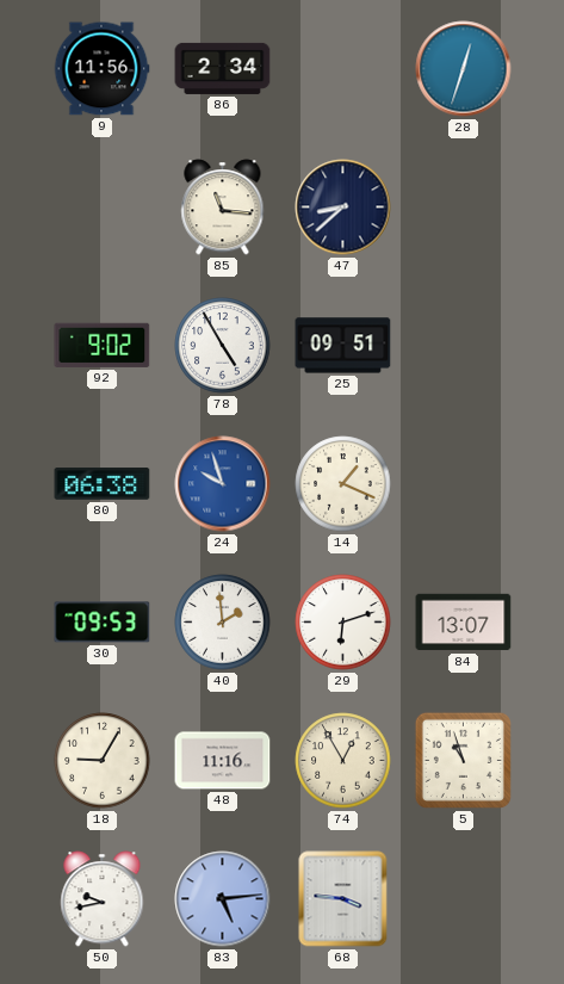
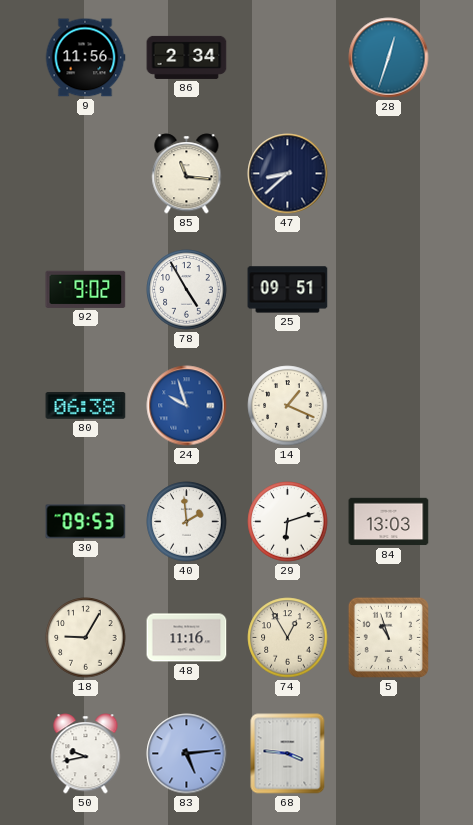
84: 13:07 -> 13:03
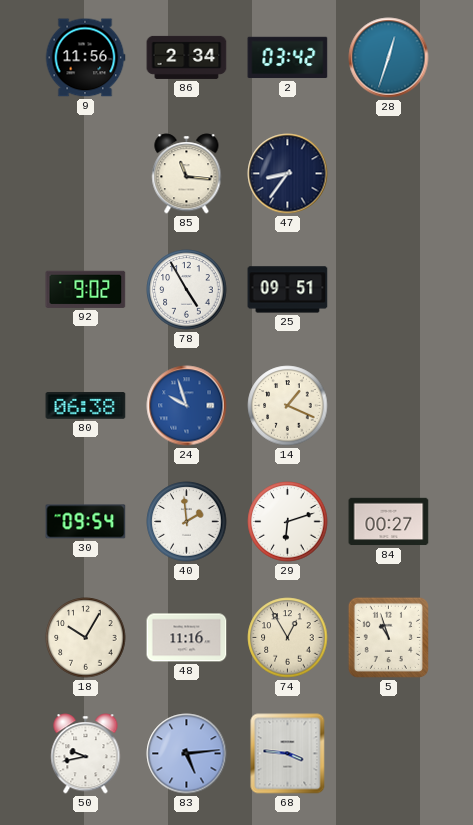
2: none -> 03:42
47: 8:38 -> 8:36
30: 09:53 -> 09:54
84: 13:03 -> 00:27
18: 9:05 -> 10:05
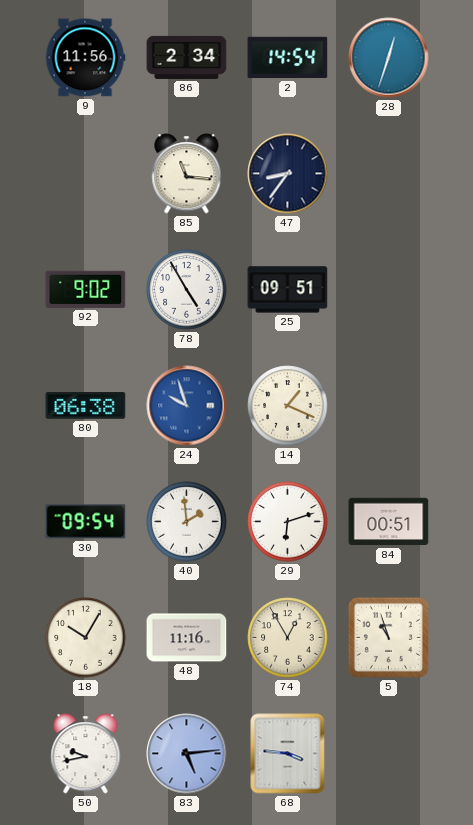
2: 03:42 -> 14:54
84: 00:27 -> 00:51
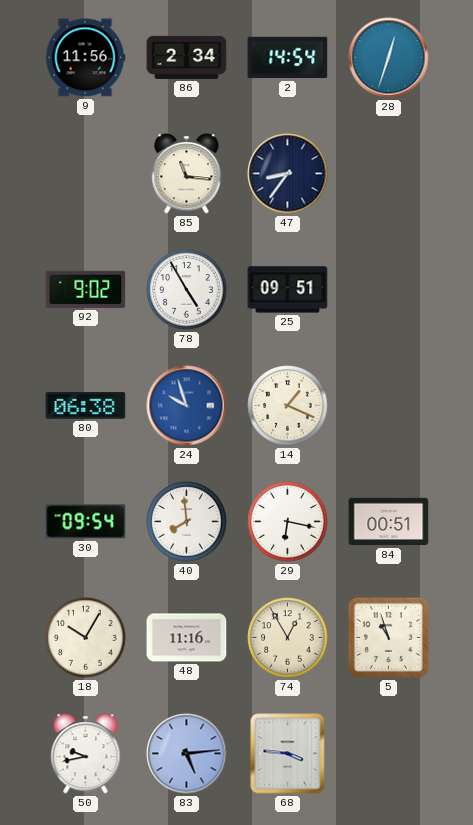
40: 1:59 -> 7:59
29: 6:12 -> 6:17
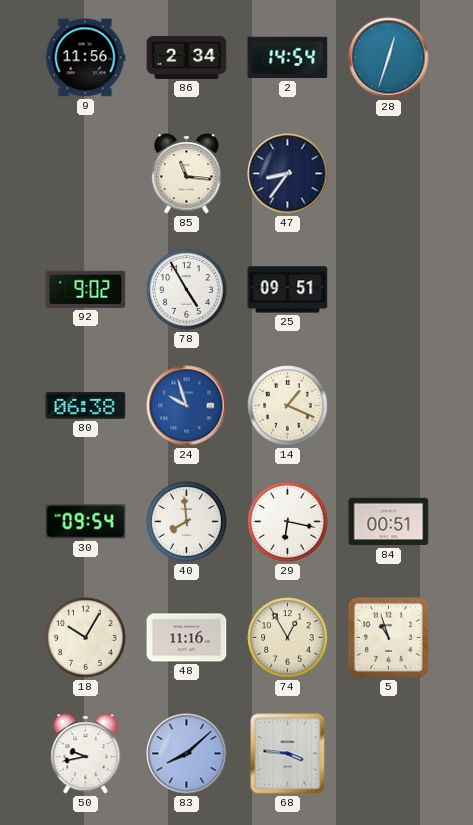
83: 5:14 -> 8:08
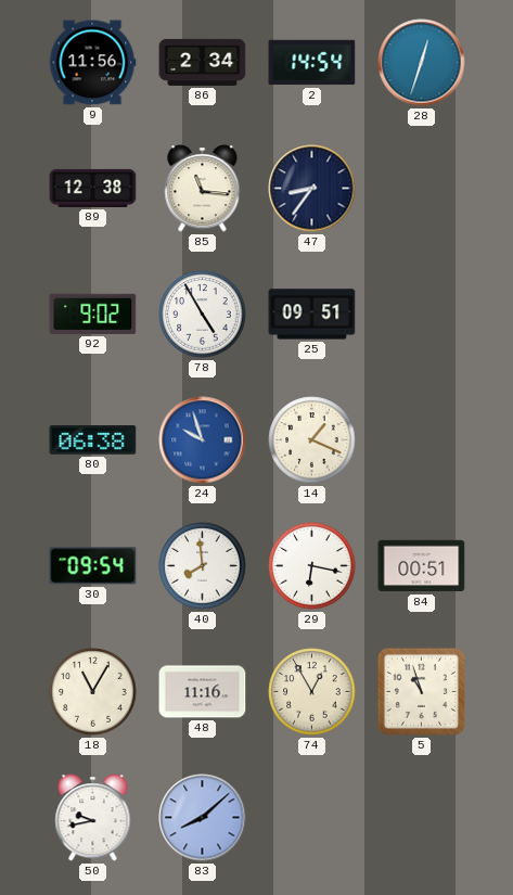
89: none -> 12:38
18: 10:05 -> 11:05
68: 3:46 -> none
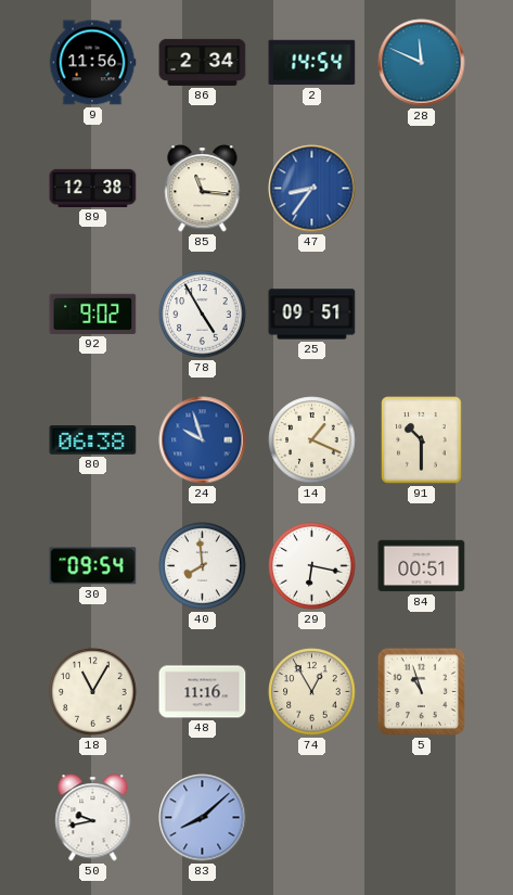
28: 12:33 -> 11:49
47 dial: navy -> blue
91: none -> 10:30
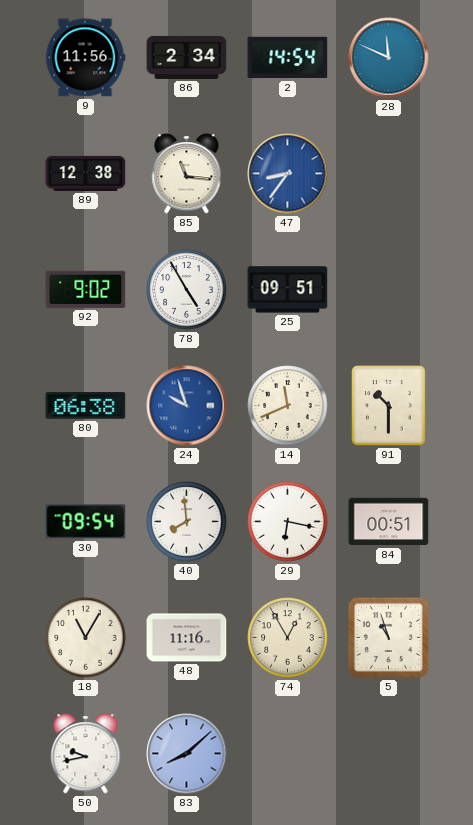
14: 1:19 -> 11:41
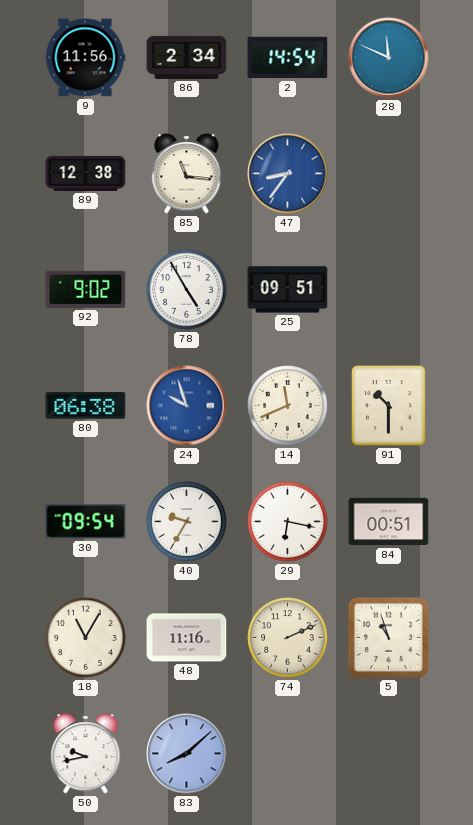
40: 7:59 -> 9:35
74: 12:55 -> 2:11
